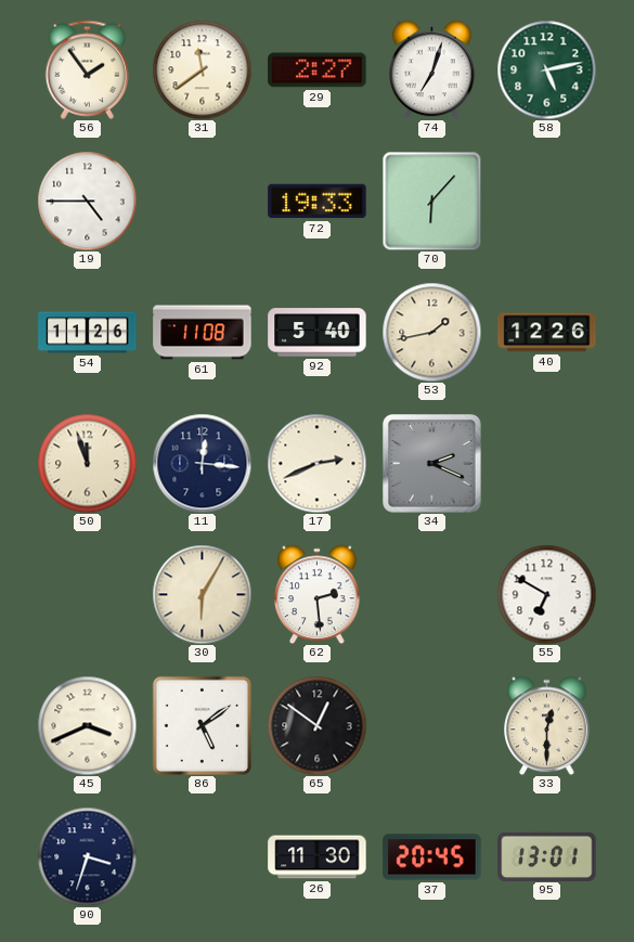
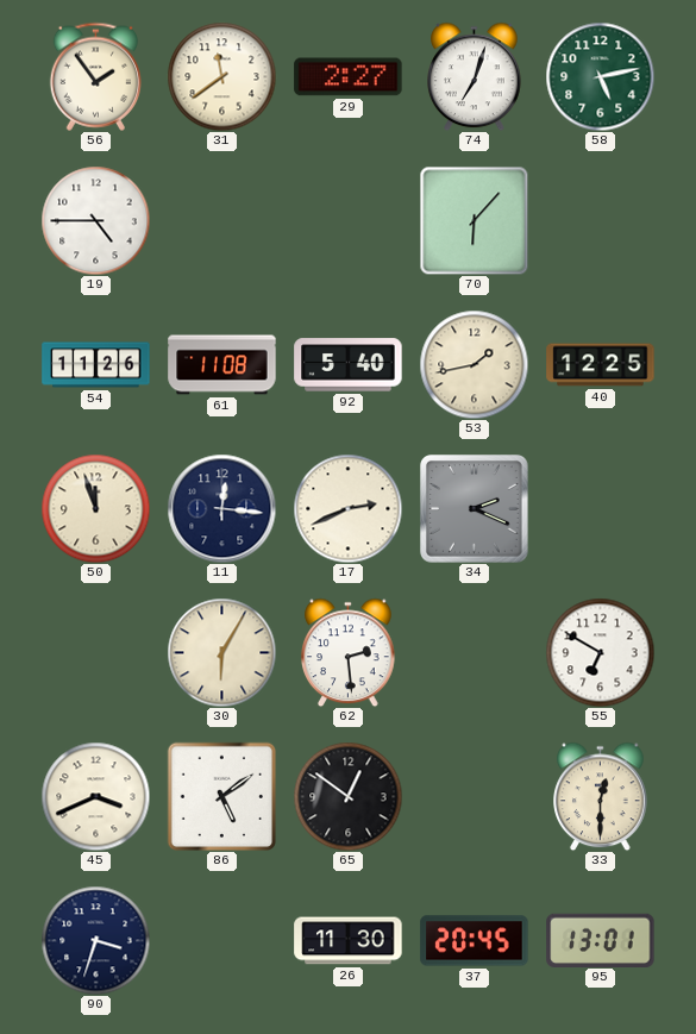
72: 19:33 -> none
40: 12:26 -> 12:25
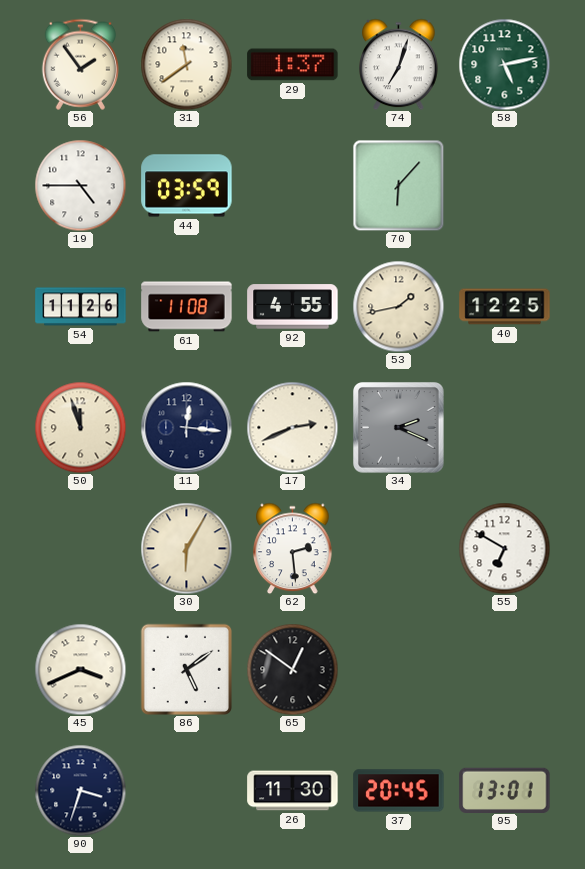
29: 2:27 -> 1:37
44: none -> 03:59
92: 5:40 -> 4:55
33: 12:30 -> none
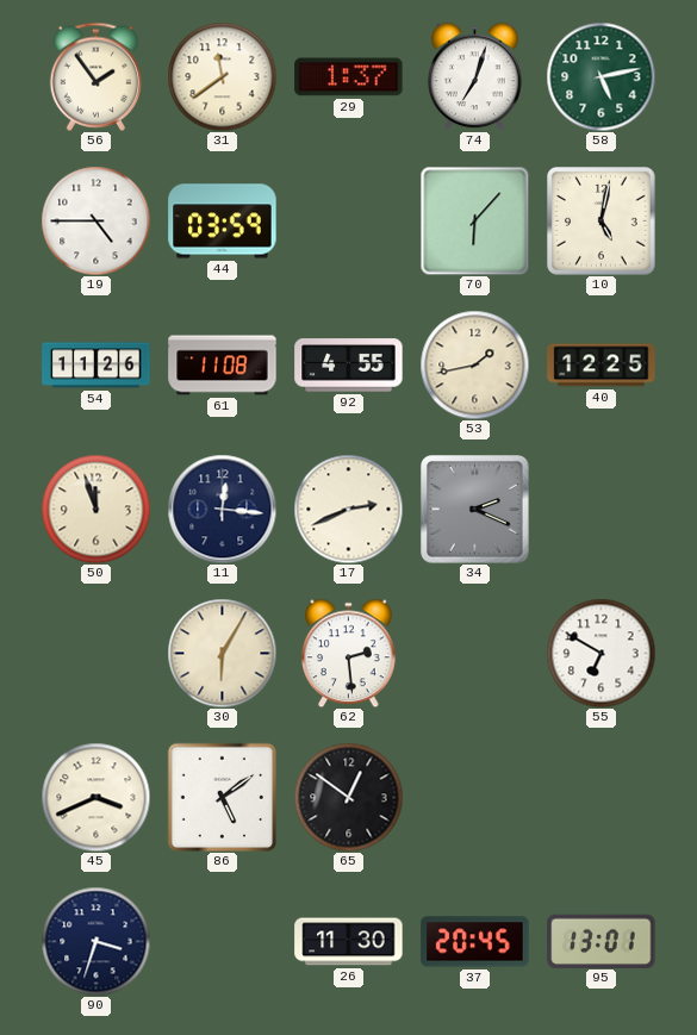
10: none -> 5:02
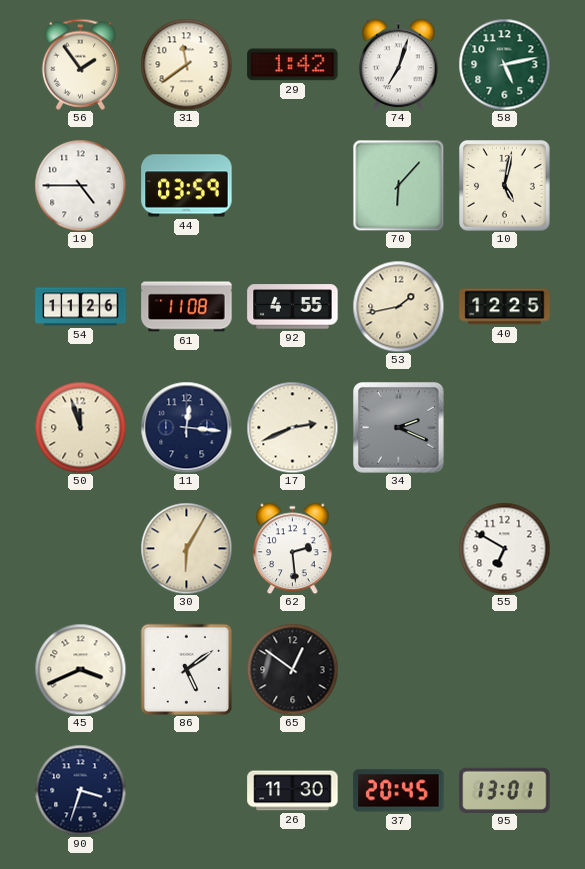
29: 1:37 -> 1:42
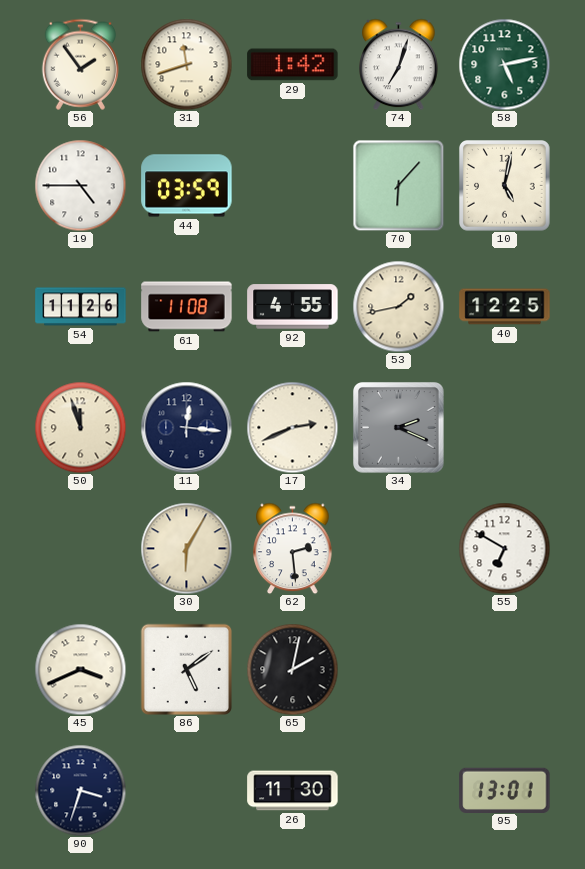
31: 11:39 -> 11:42
65: 12:51 -> 2:02
37: 20:45 -> none
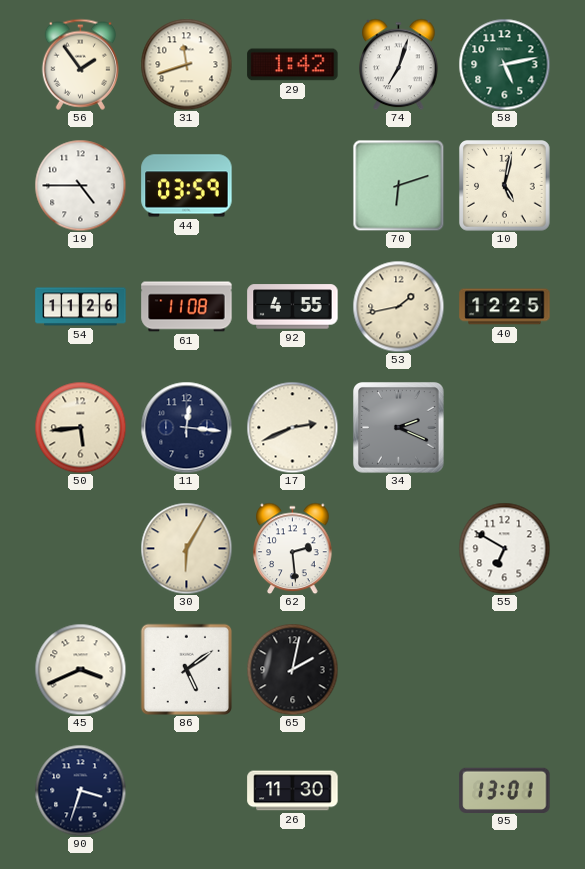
70: 6:07 -> 6:12
50: 11:57 -> 5:44
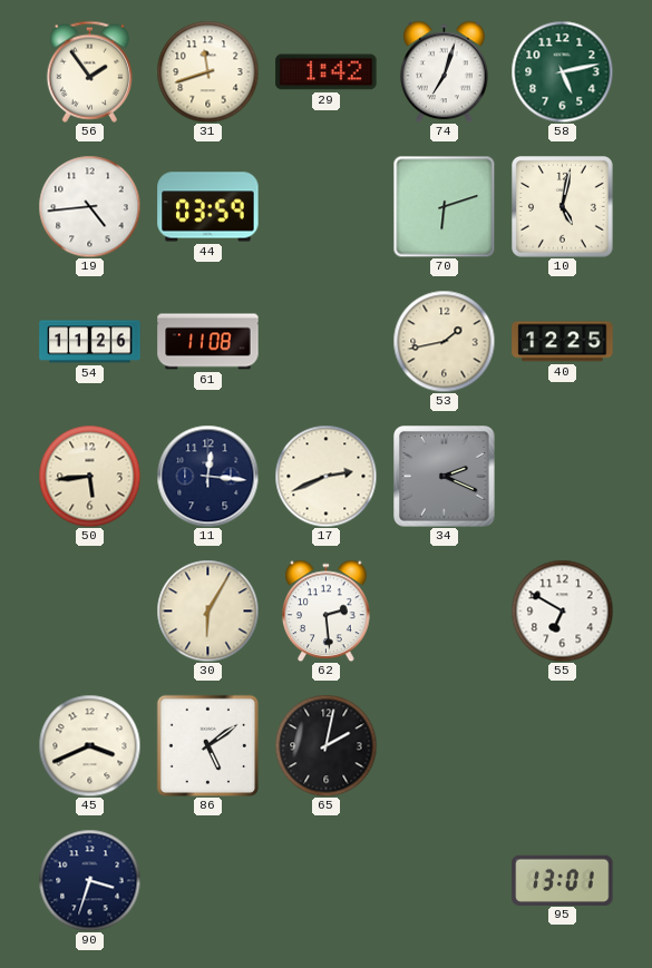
19: 4:45 -> 4:44
92: 4:55 -> none
26: 11:30 -> none
